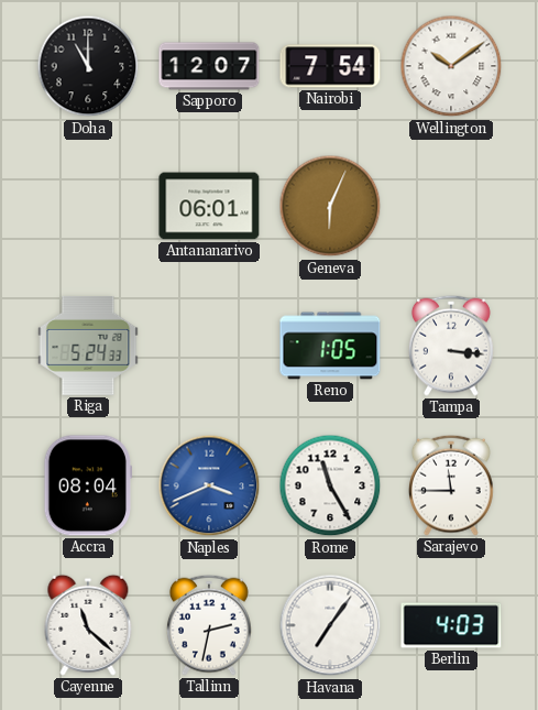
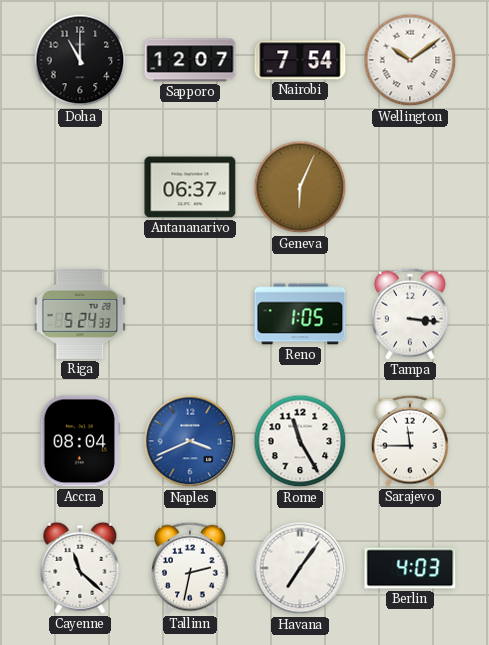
Antananarivo: 06:01 -> 06:37
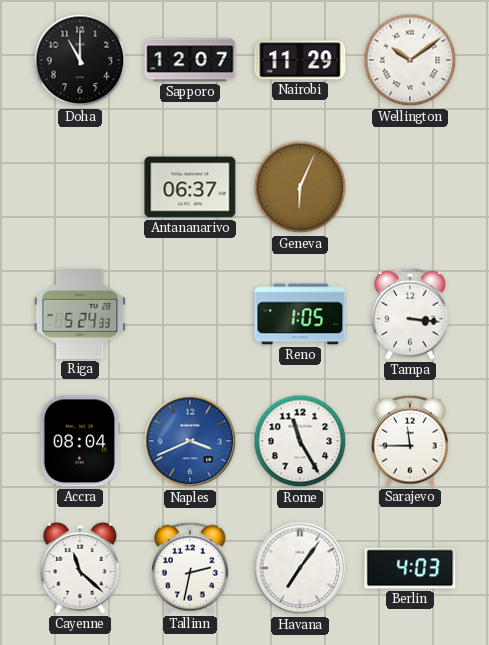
Nairobi: 7:54 -> 11:29
